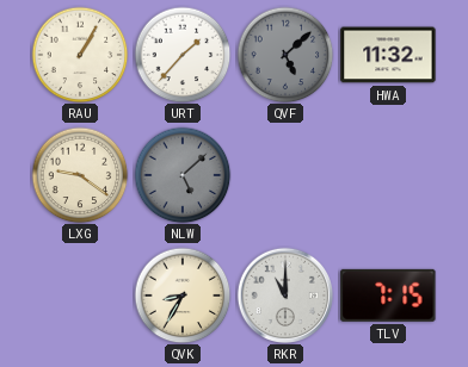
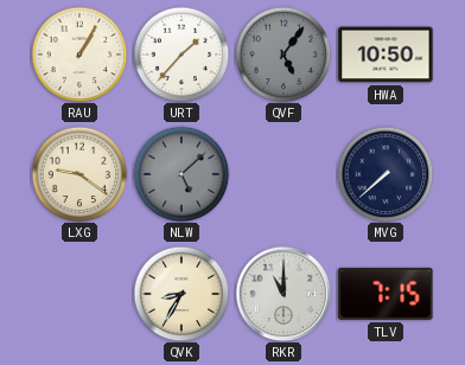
QVF: 5:08 -> 5:06
HWA: 11:32 -> 10:50
MVG: none -> 7:38
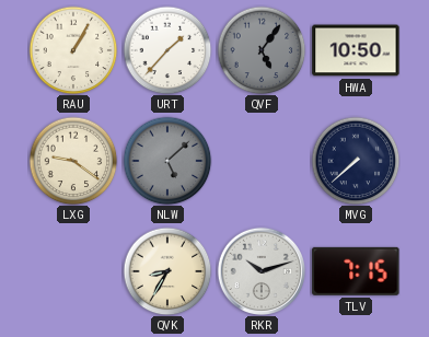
RKR: 11:00 -> 10:12
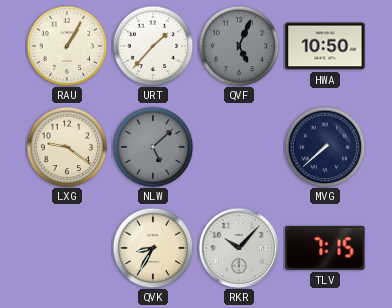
QVF: 5:06 -> 5:04
RKR: 10:12 -> 10:07
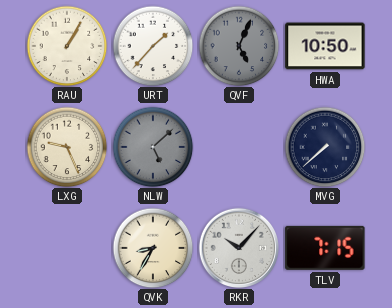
LXG: 9:21 -> 9:26
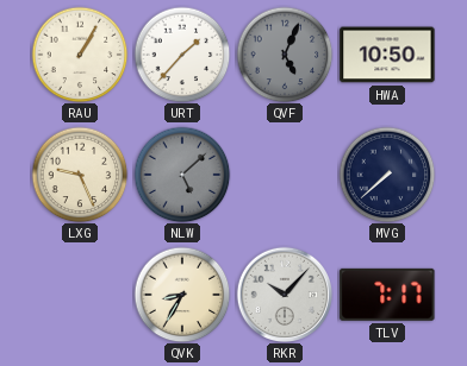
TLV: 7:15 -> 7:17
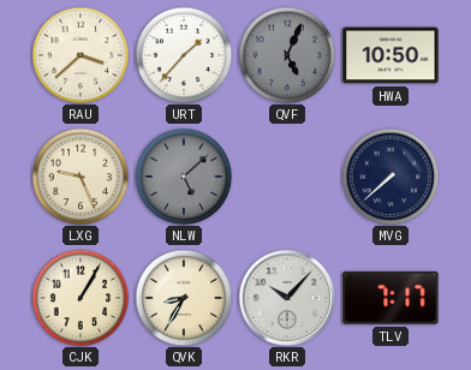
RAU: 1:05 -> 3:38
CJK: none -> 1:05
